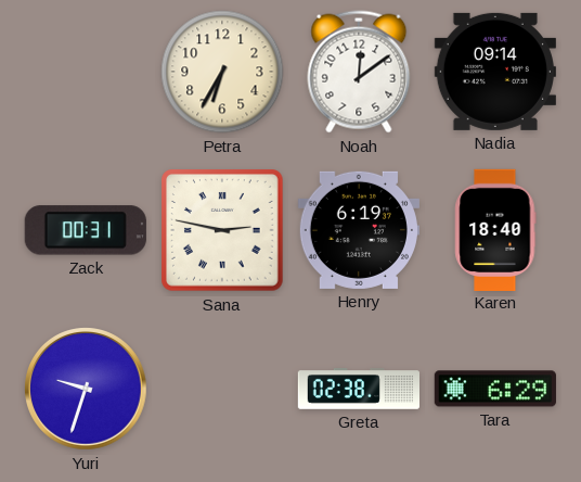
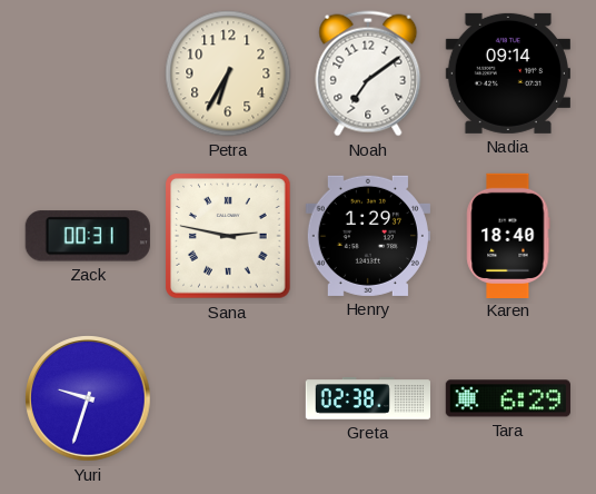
Noah: 12:09 -> 7:09
Henry: 6:19 -> 1:29
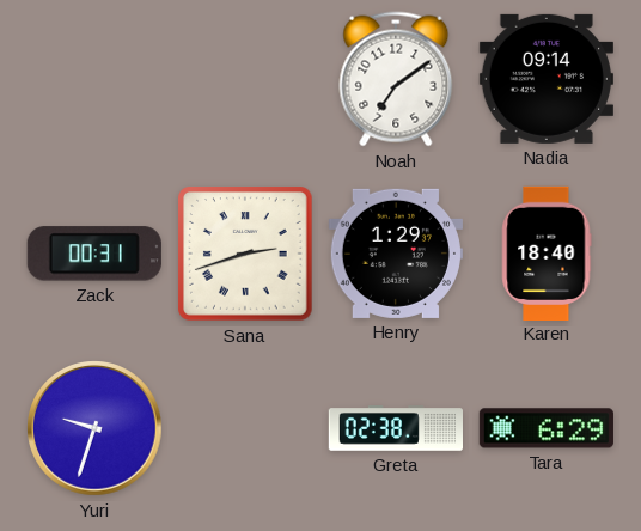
Petra: 6:35 -> none
Sana: 2:47 -> 2:42
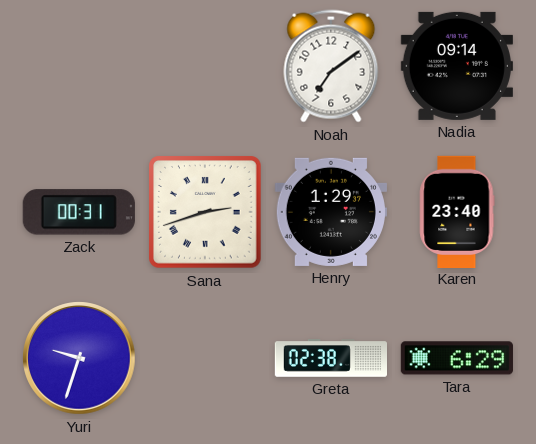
Karen: 18:40 -> 23:40
